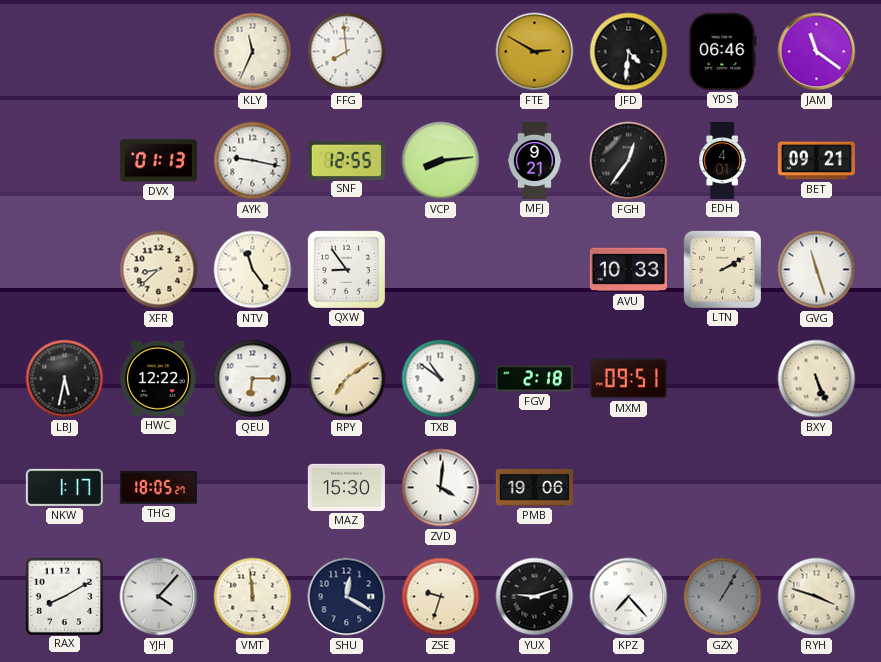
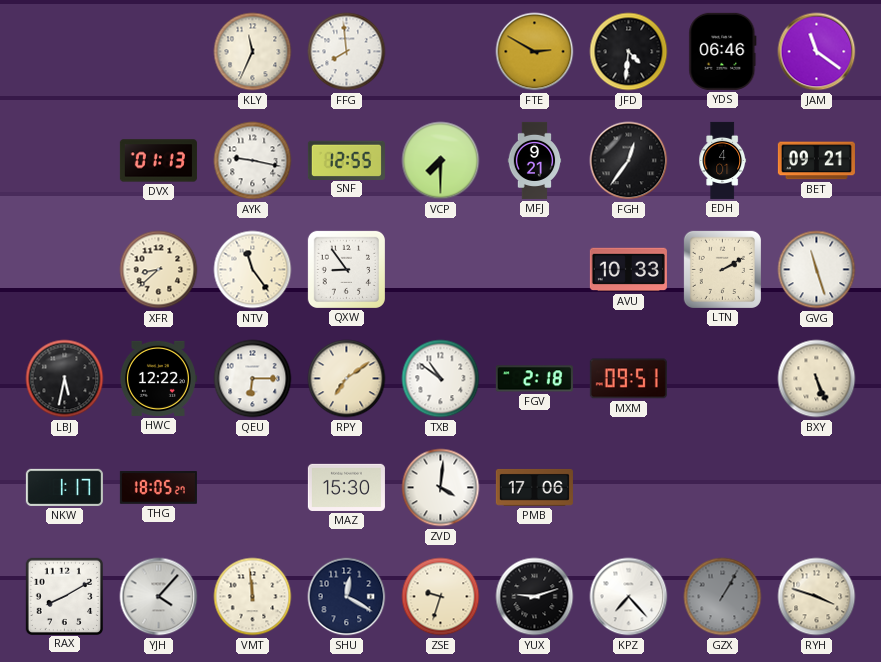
VCP: 8:14 -> 7:30
PMB: 19:06 -> 17:06
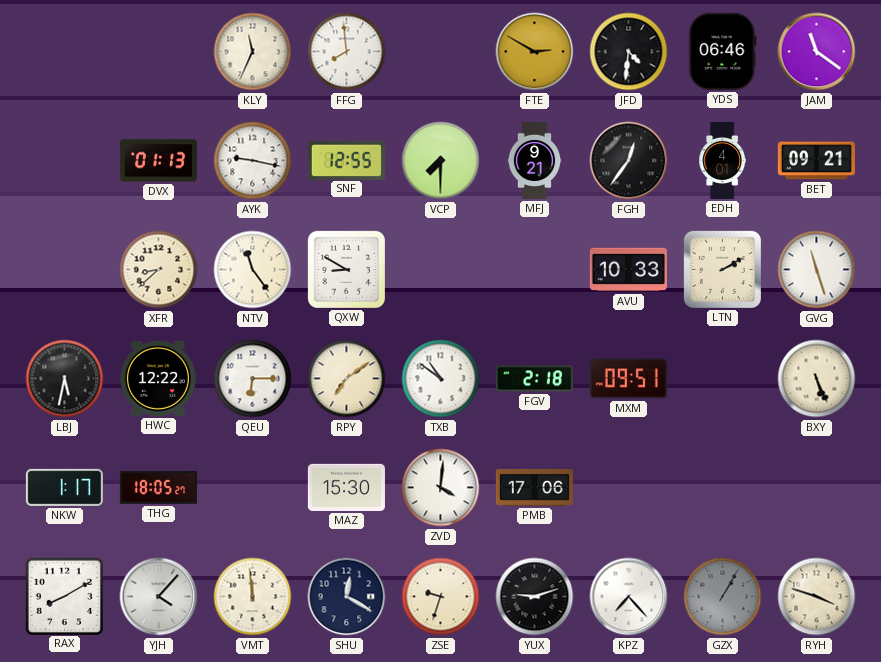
QXW: 8:54 -> 8:50
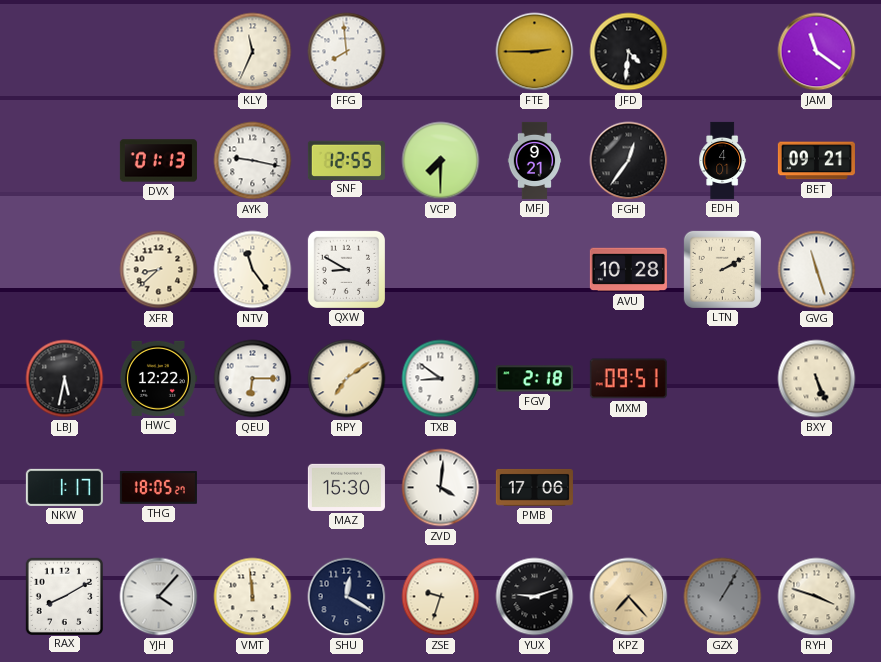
FTE: 2:50 -> 2:45
YDS: 06:46 -> none
AVU: 10:33 -> 10:28
TXB: 10:51 -> 8:51
KPZ dial: white -> champagne
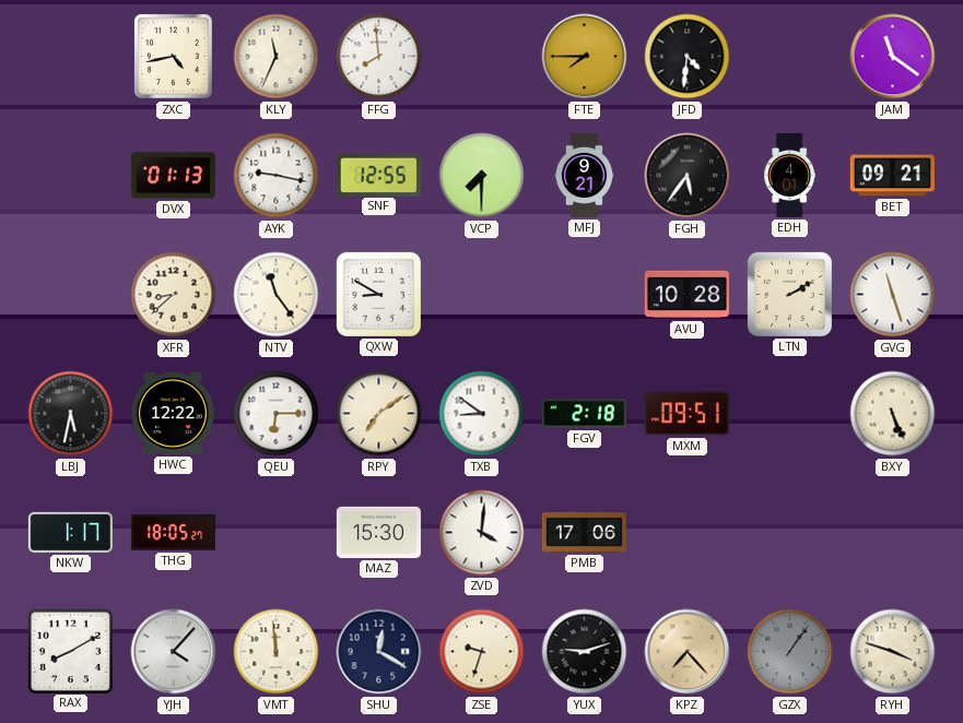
ZXC: none -> 4:43
FTE: 2:45 -> 7:45
FGH: 12:36 -> 5:36
GZX: 1:05 -> 1:06
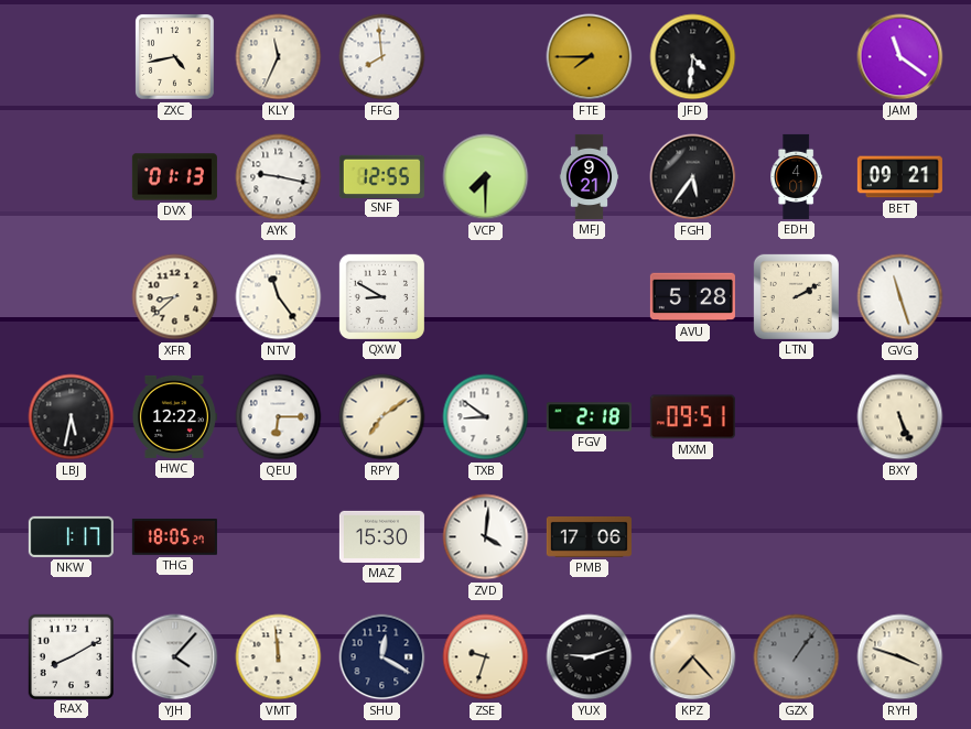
AVU: 10:28 -> 5:28
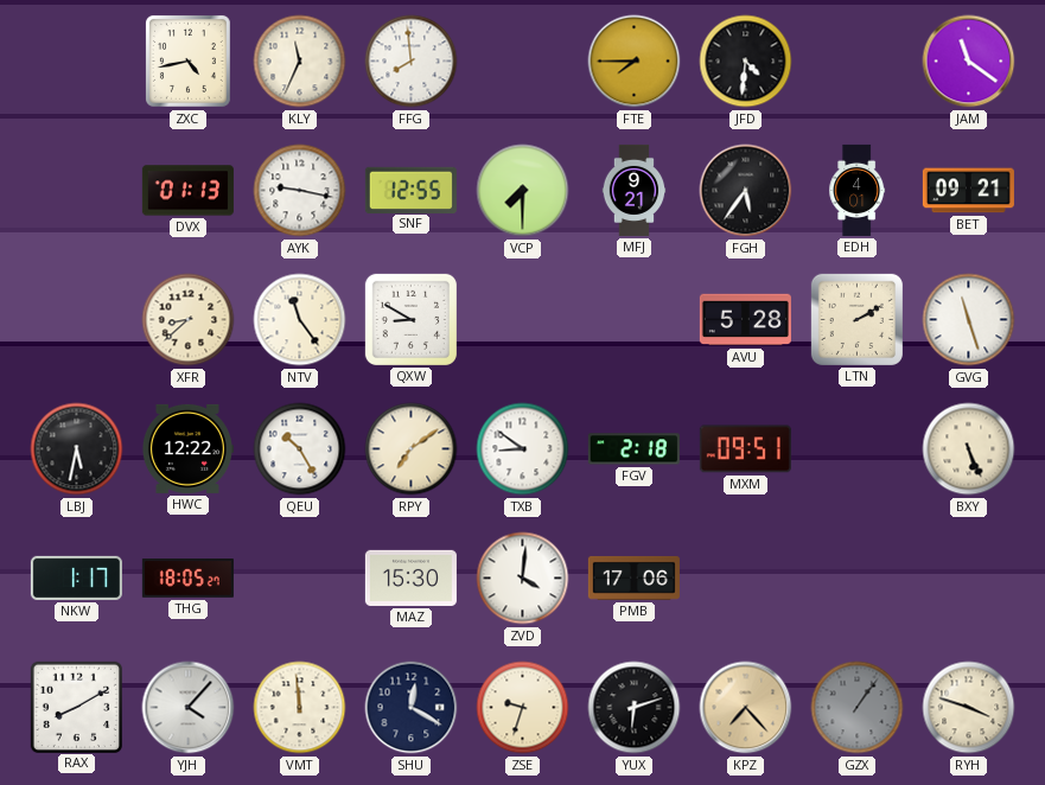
QEU: 6:15 -> 10:25
YUX: 9:12 -> 6:12
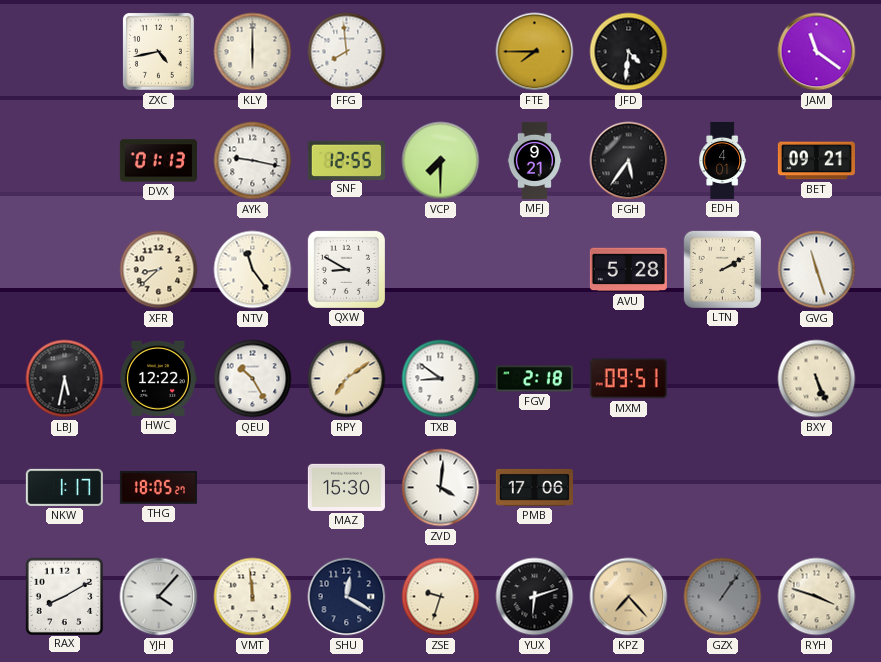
KLY: 11:34 -> 6:00
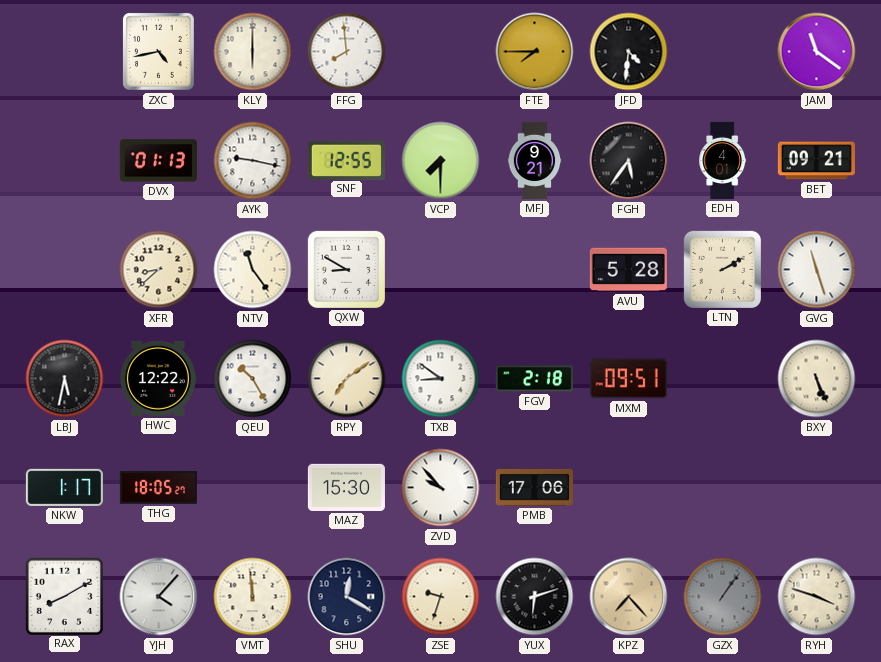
ZVD: 4:01 -> 9:53
